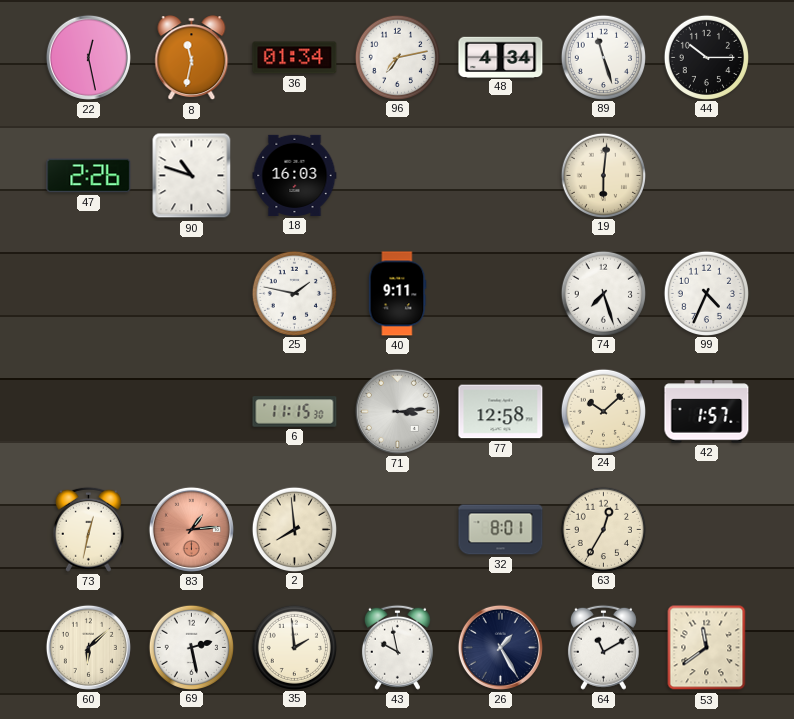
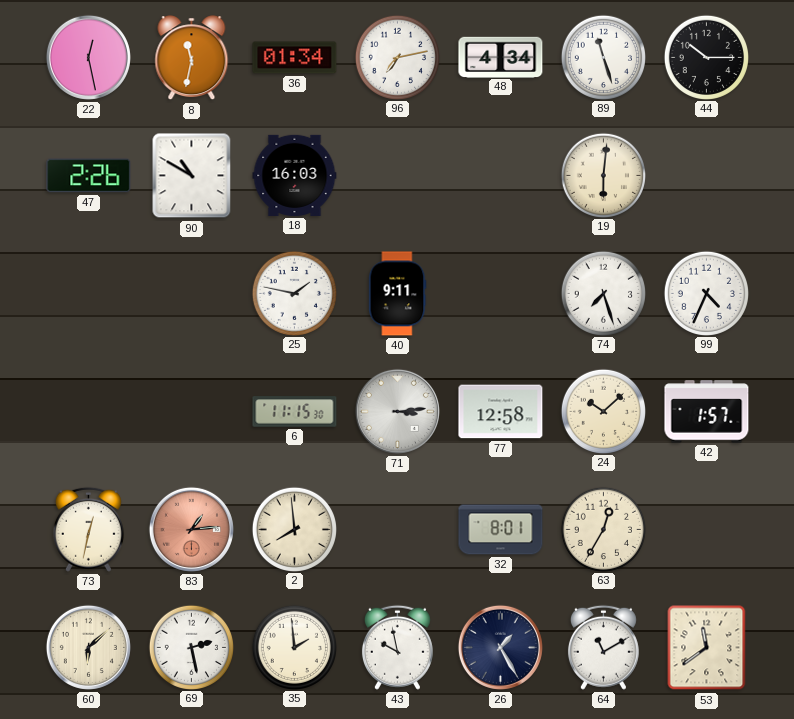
90: 10:48 -> 10:50
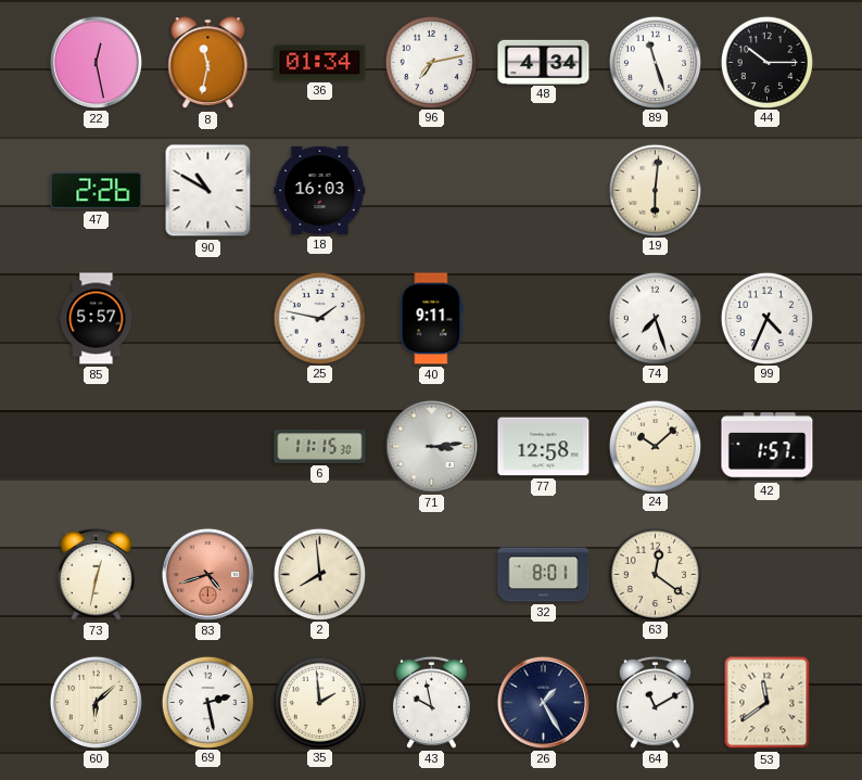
85: none -> 5:57
83: 1:14 -> 4:42
63: 12:35 -> 12:21
